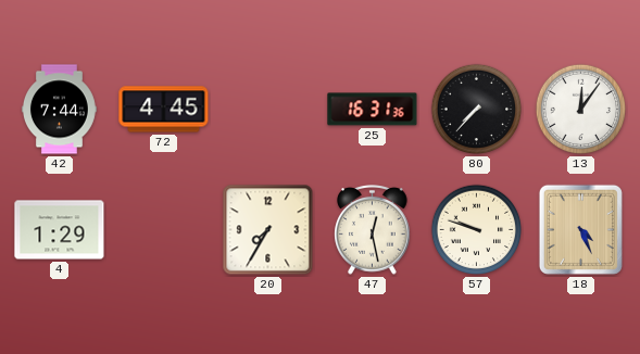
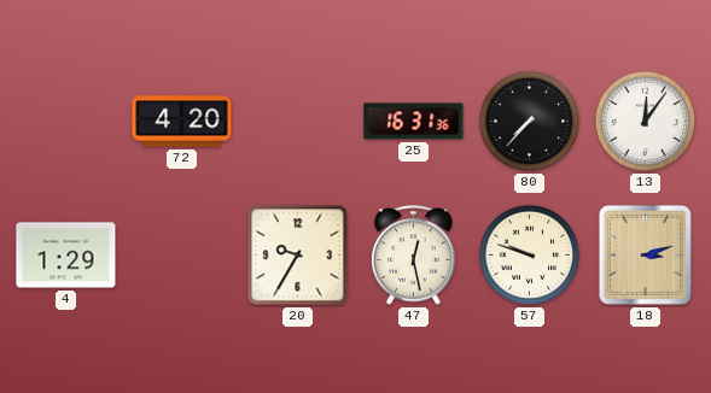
42: 7:44 -> none
72: 4:45 -> 4:20
20: 7:35 -> 9:35
18: 4:26 -> 3:12
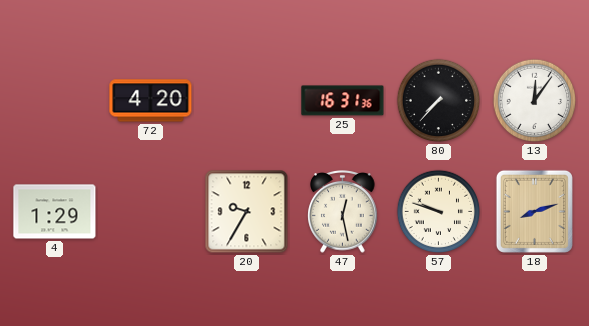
18: 3:12 -> 8:12
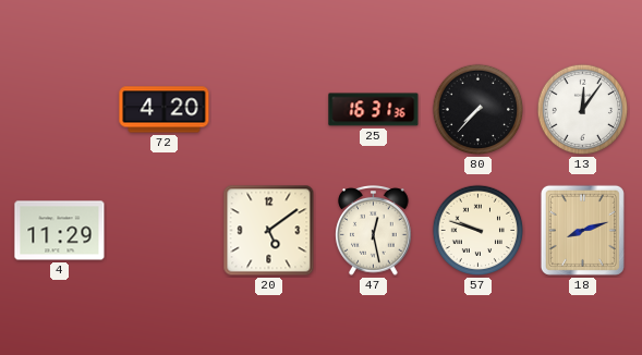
4: 1:29 -> 11:29
20: 9:35 -> 5:09
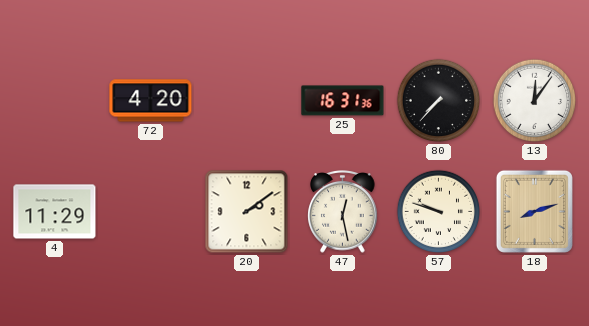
20: 5:09 -> 2:09
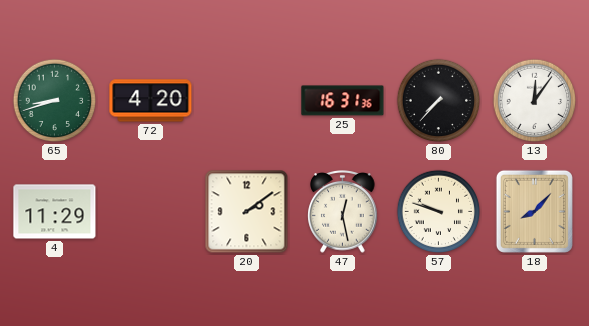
65: none -> 8:42
18: 8:12 -> 8:07
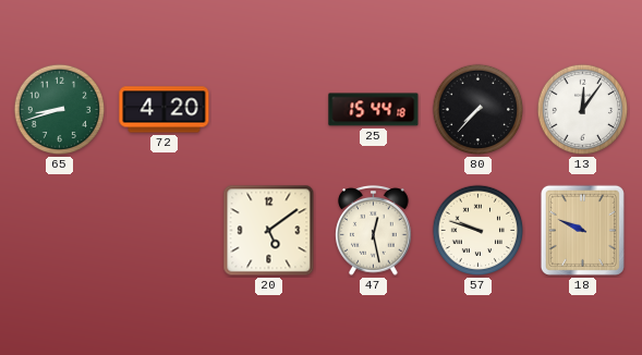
25: 16:31 -> 15:44
4: 11:29 -> none
20: 2:09 -> 5:09
18: 8:07 -> 9:49
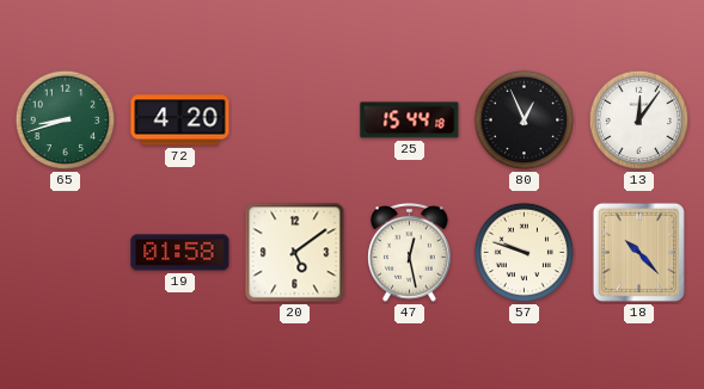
80: 7:37 -> 12:56
19: none -> 01:58
18: 9:49 -> 10:23
